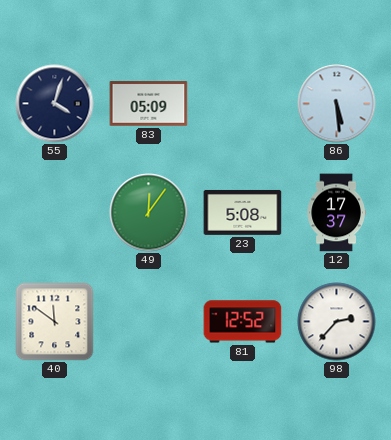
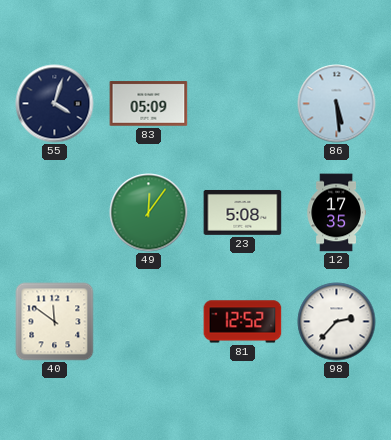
12: 17:37 -> 17:35
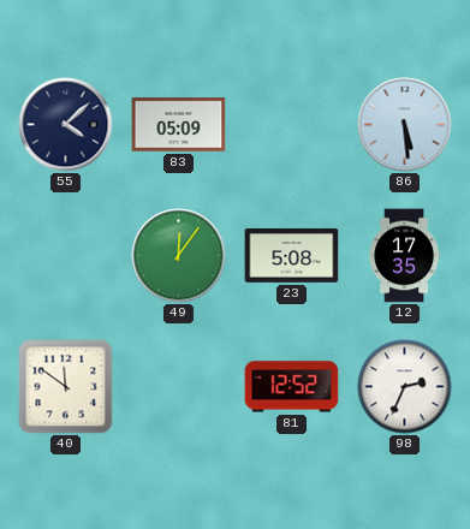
55: 4:03 -> 4:08
98: 2:37 -> 2:34
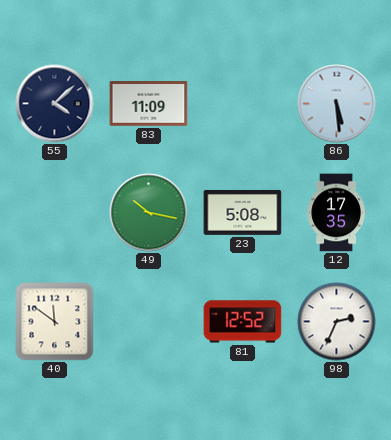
83: 05:09 -> 11:09
49: 12:06 -> 10:17
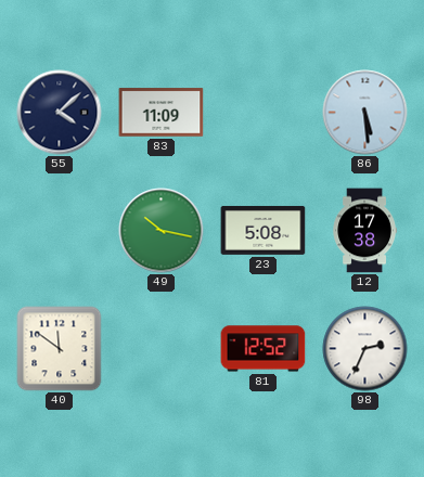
12: 17:35 -> 17:38
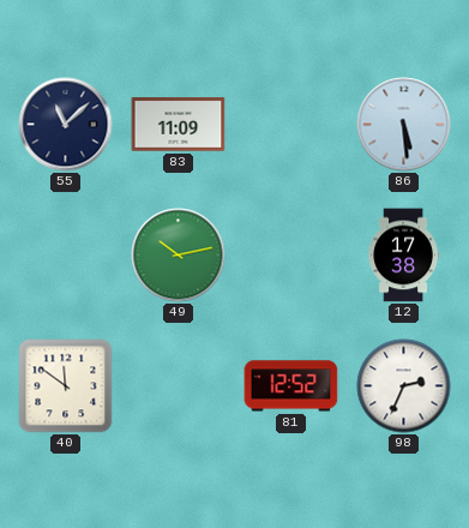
55: 4:08 -> 11:08
49: 10:17 -> 10:13
23: 5:08 -> none
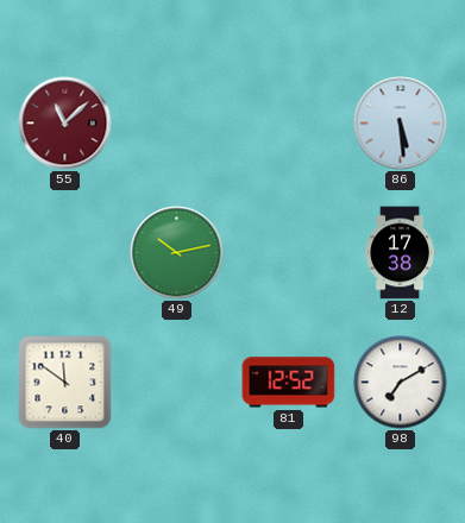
55 dial: navy -> burgundy
83: 11:09 -> none
98: 2:34 -> 7:10
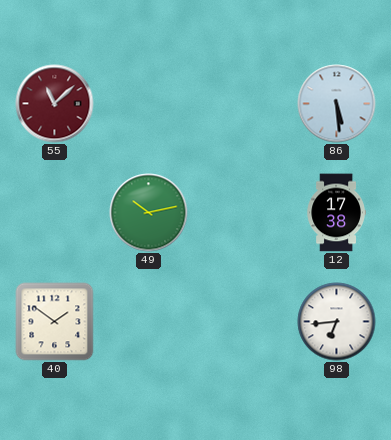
40: 11:51 -> 1:51
81: 12:52 -> none
98: 7:10 -> 6:44
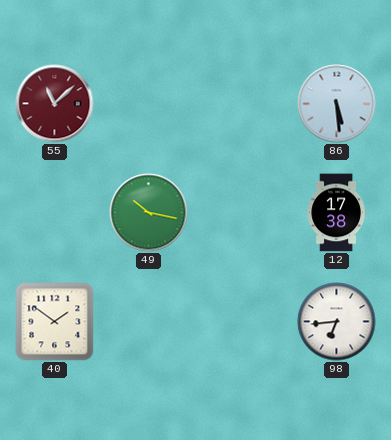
49: 10:13 -> 10:17
